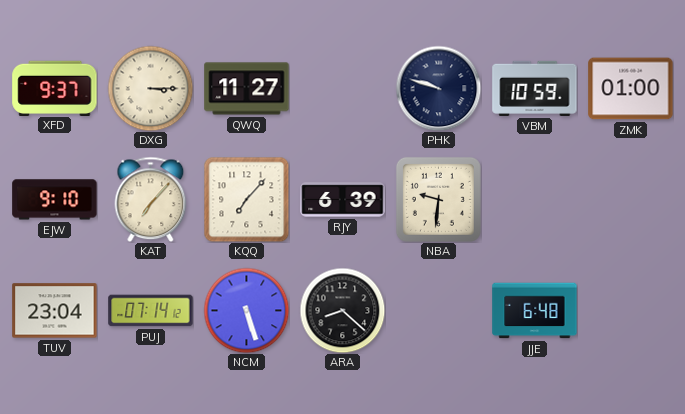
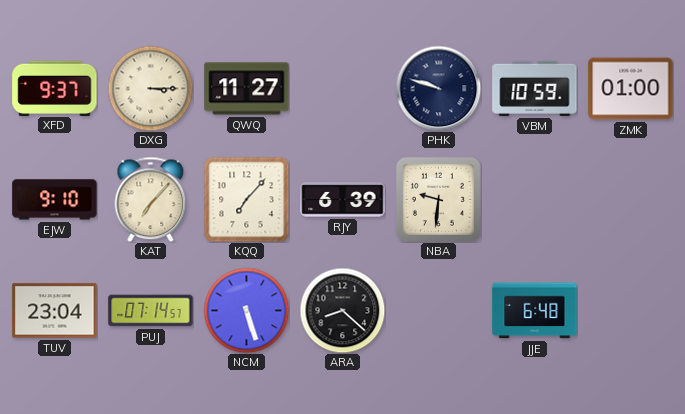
PUJ: 07:14:12 -> 07:14:57
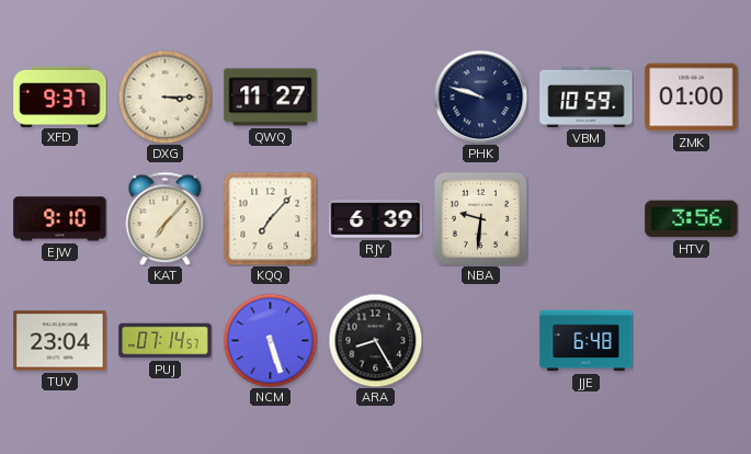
HTV: none -> 3:56
ARA: 8:22 -> 8:25
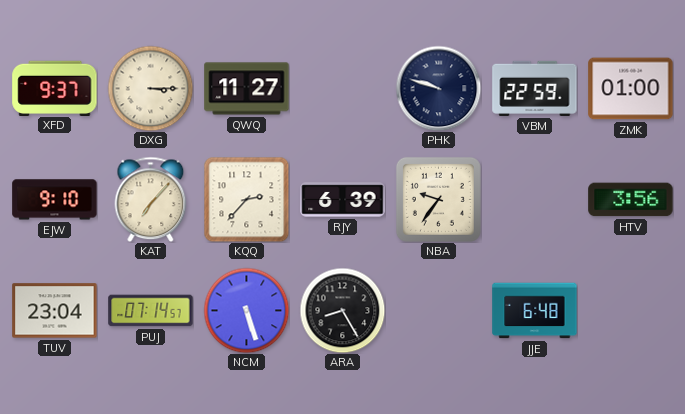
VBM: 10:59 -> 22:59
KQQ: 7:07 -> 2:37
NBA: 9:31 -> 9:36
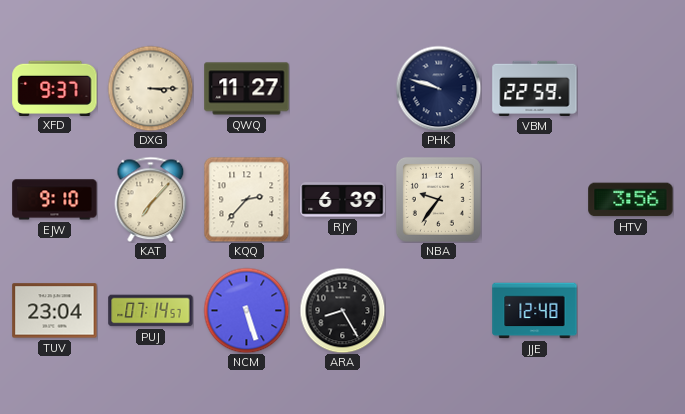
ZMK: 01:00 -> none
JJE: 6:48 -> 12:48
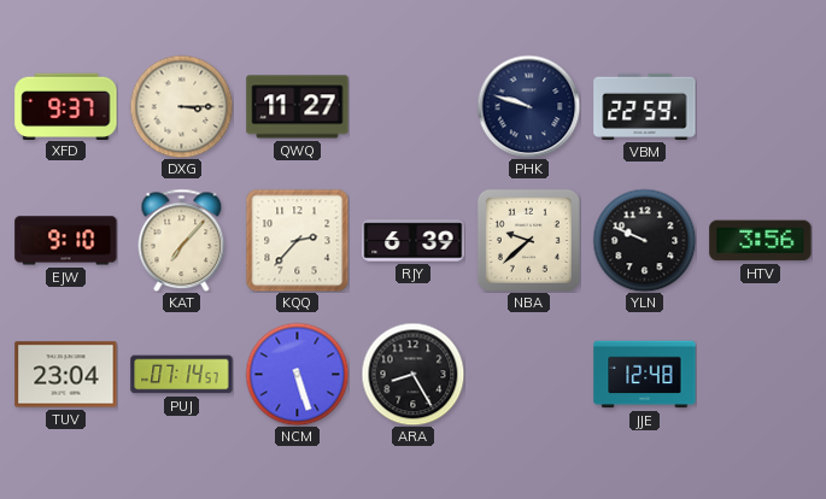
NBA: 9:36 -> 9:38
YLN: none -> 9:49
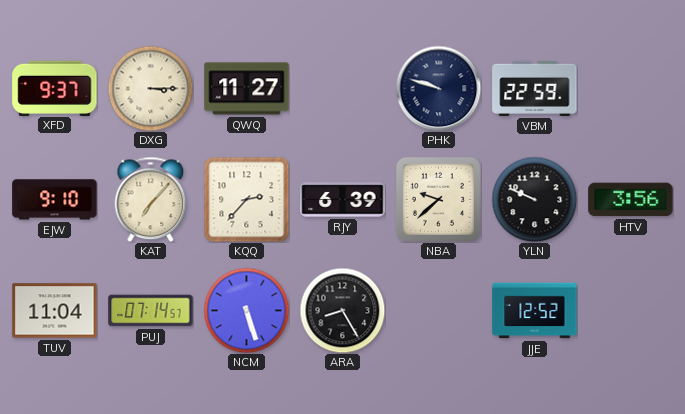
TUV: 23:04 -> 11:04
JJE: 12:48 -> 12:52
